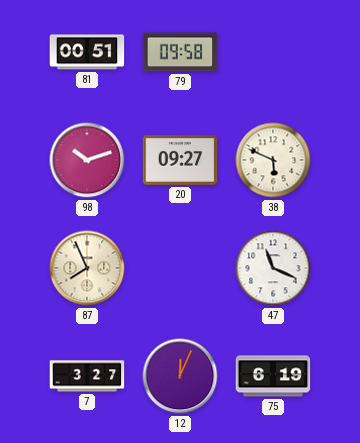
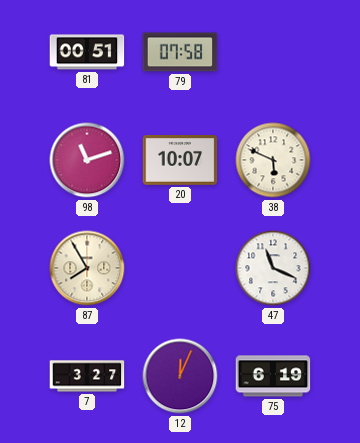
79: 09:58 -> 07:58
98: 10:12 -> 11:12
20: 09:27 -> 10:07
87: 7:56 -> 7:55
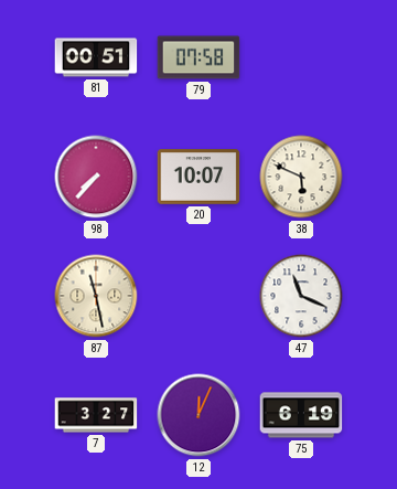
98: 11:12 -> 7:37
87: 7:55 -> 11:28
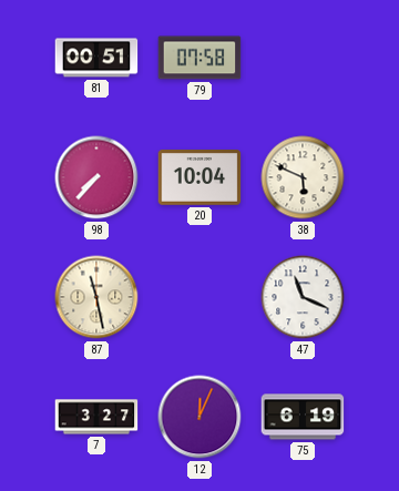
20: 10:07 -> 10:04
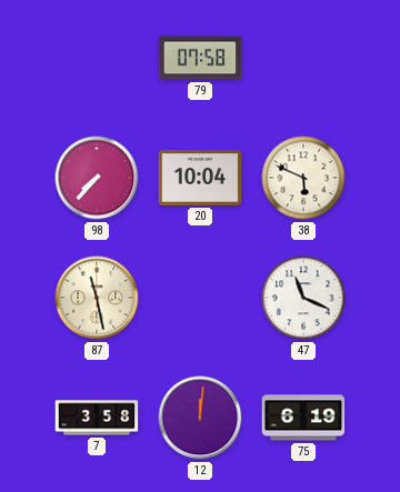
81: 00:51 -> none
7: 3:27 -> 3:58
12: 12:04 -> 12:01
